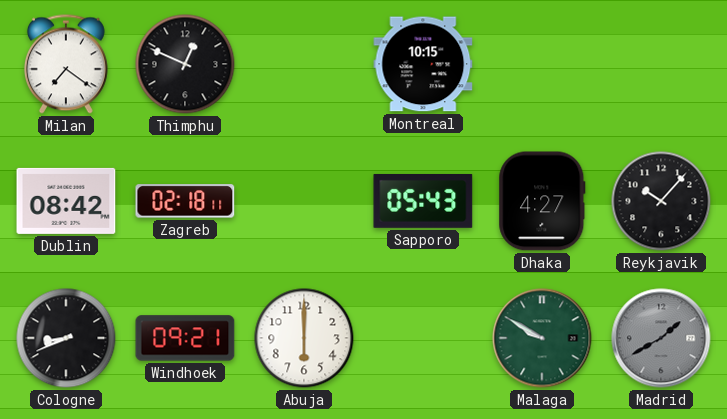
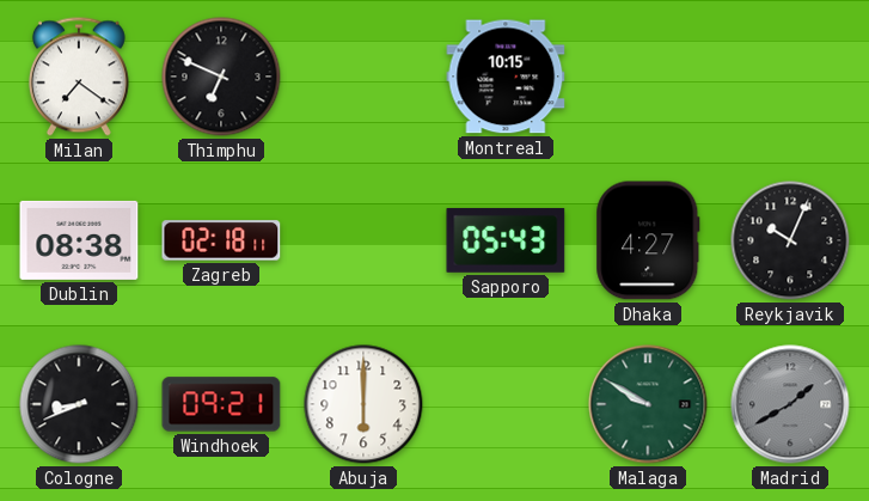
Thimphu: 12:49 -> 6:49
Dublin: 08:42 -> 08:38
Reykjavik: 10:07 -> 10:04
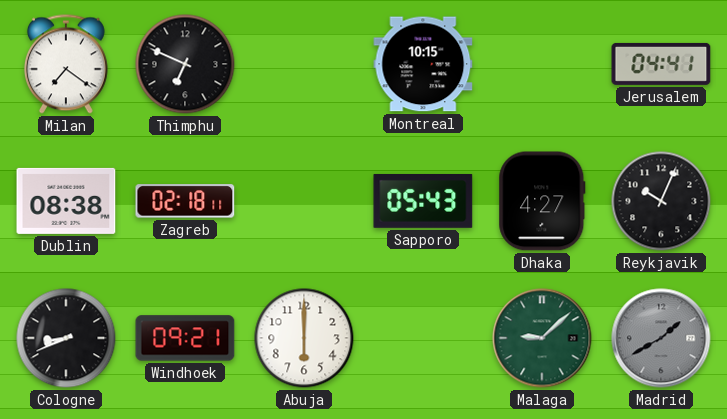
Jerusalem: none -> 04:41
Malaga: 9:50 -> 9:08
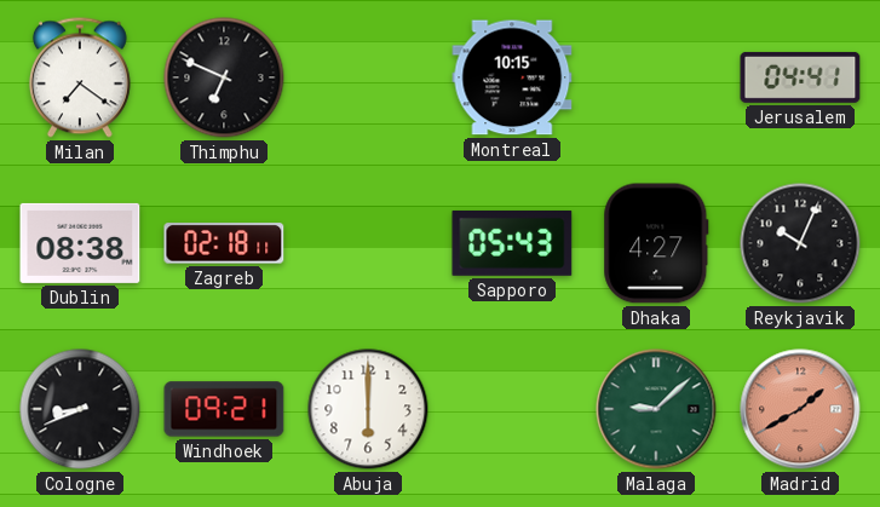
Madrid dial: grey -> salmon
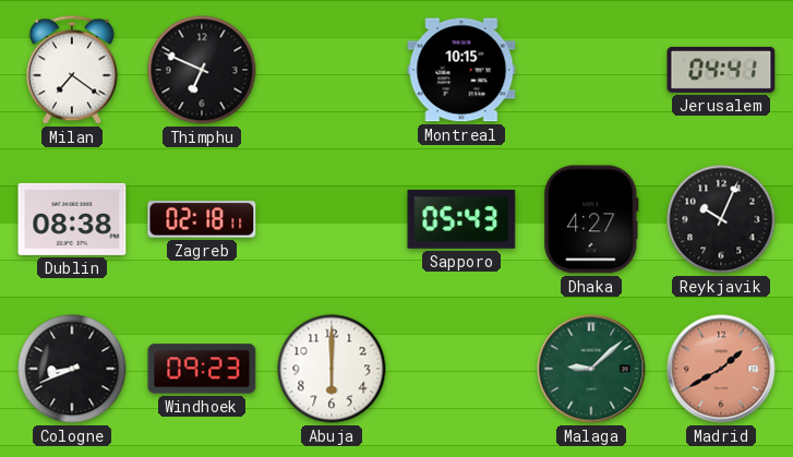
Windhoek: 09:21 -> 09:23
